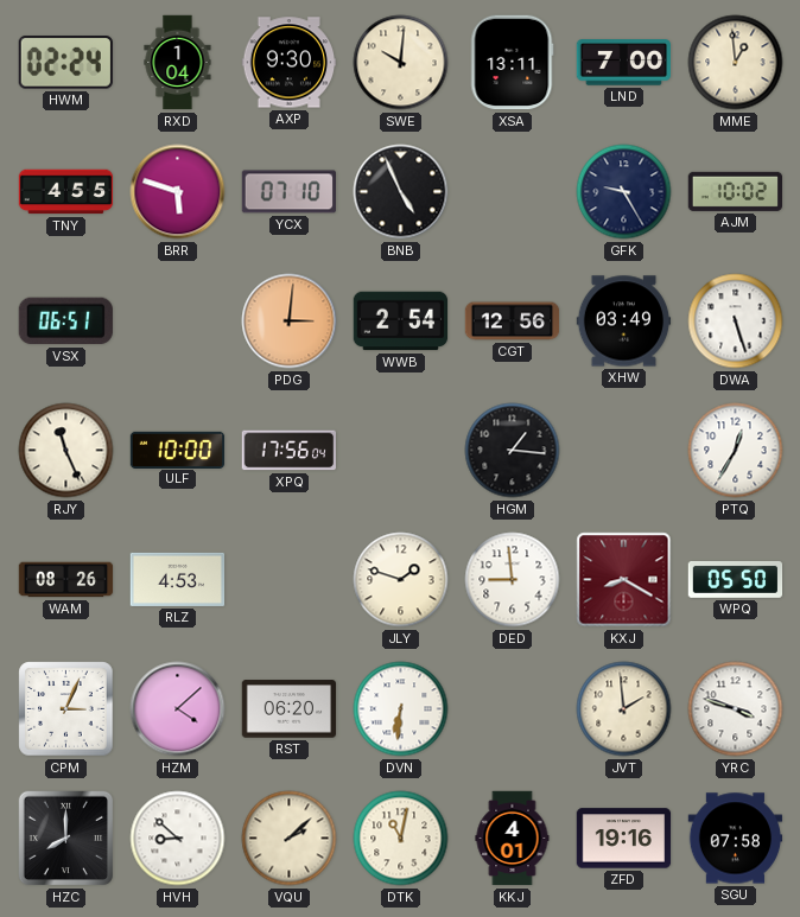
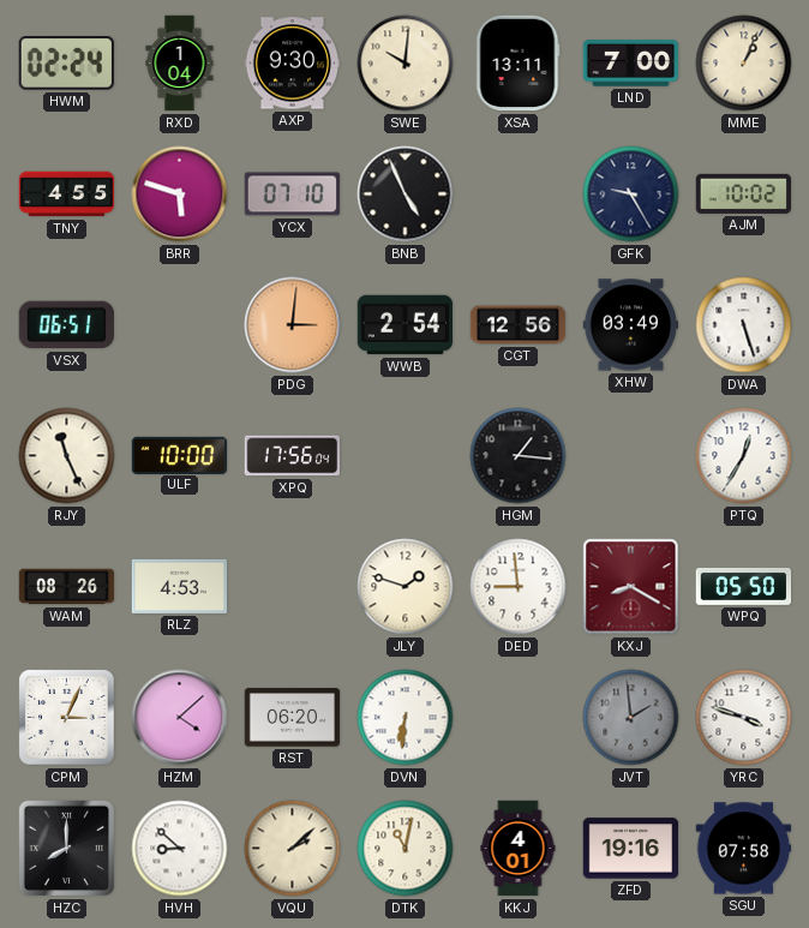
MME: 12:59 -> 1:04
JVT dial: cream -> grey
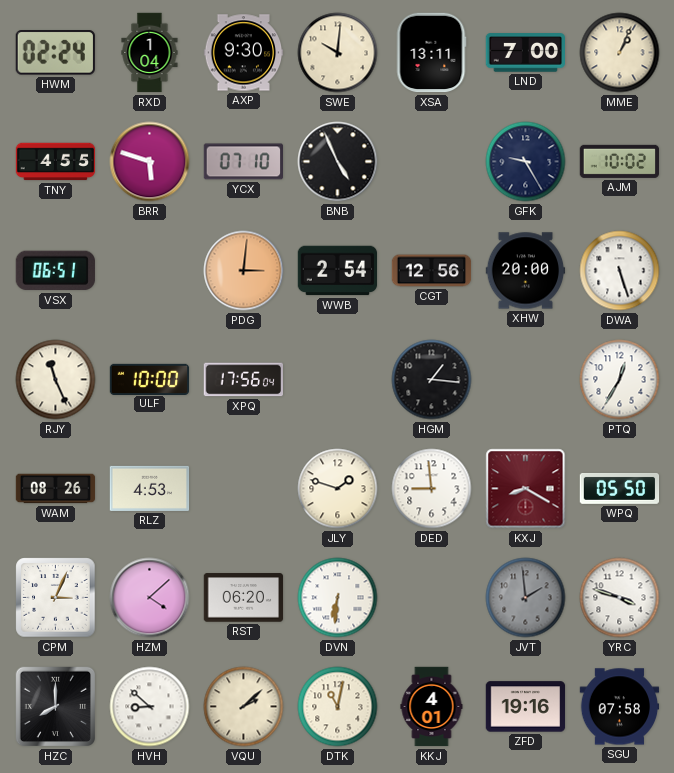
XHW: 03:49 -> 20:00
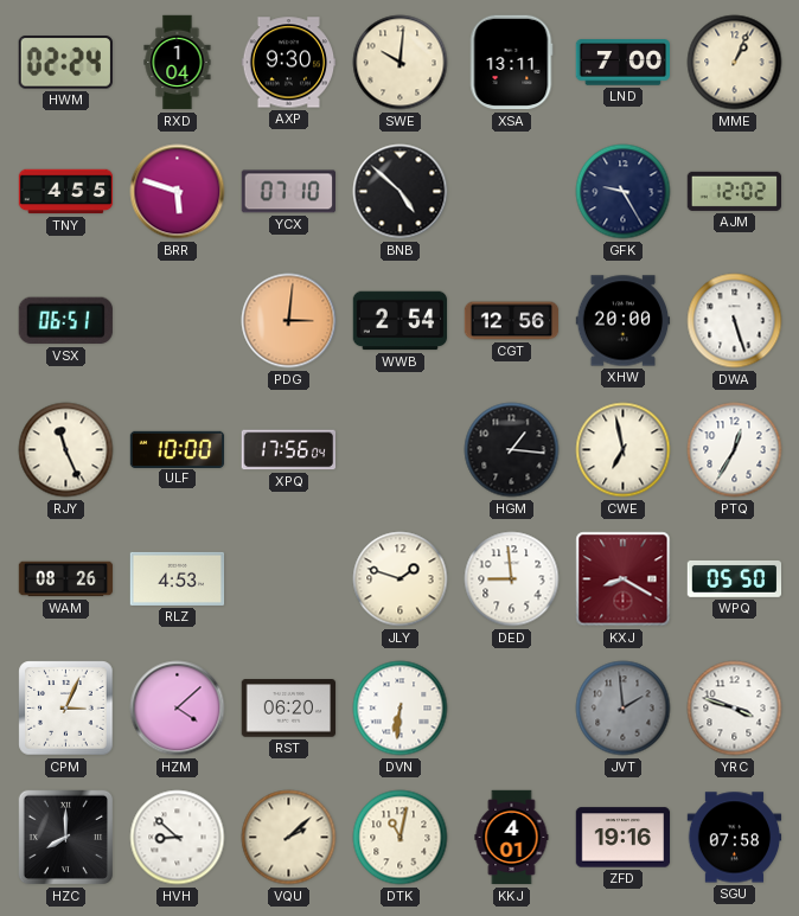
BNB: 4:56 -> 4:52
AJM: 10:02 -> 12:02
CWE: none -> 6:58
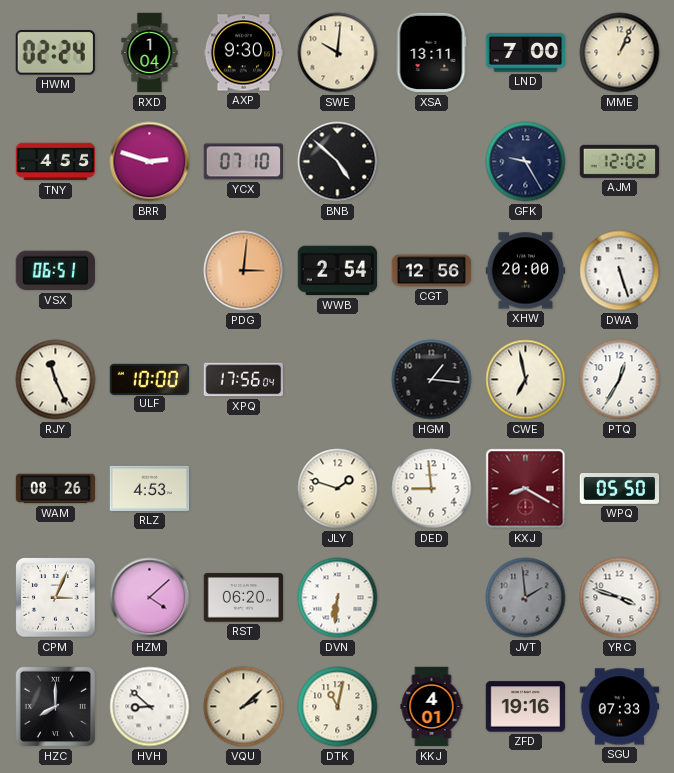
BRR: 5:48 -> 2:48
SGU: 07:58 -> 07:33
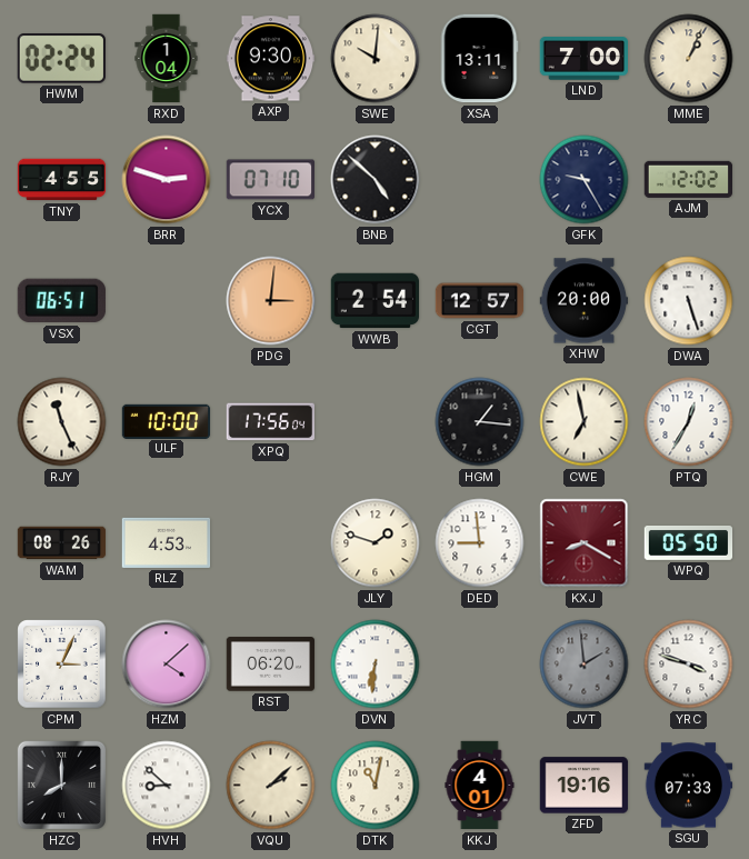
CGT: 12:56 -> 12:57
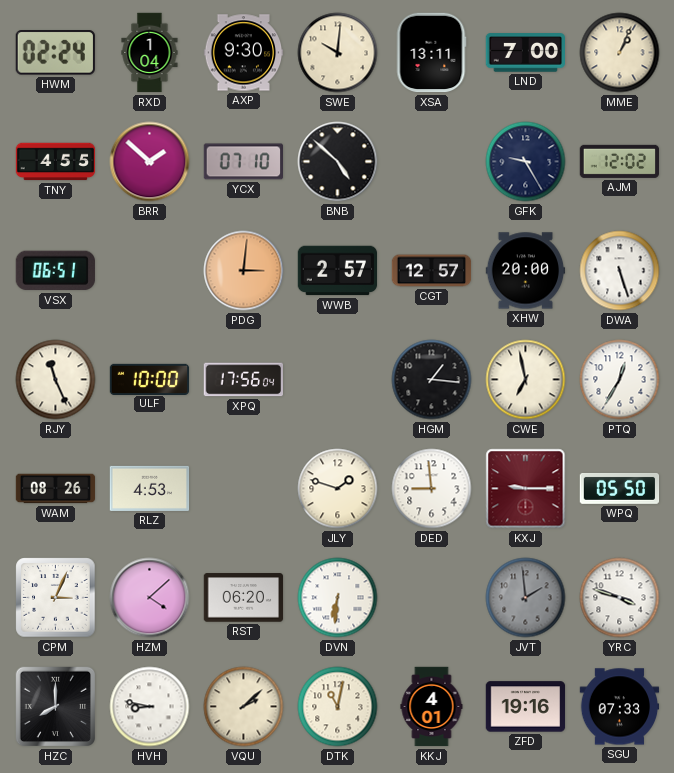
BRR: 2:48 -> 1:52
WWB: 2:54 -> 2:57
KXJ: 8:20 -> 9:15
HVH: 8:52 -> 8:47
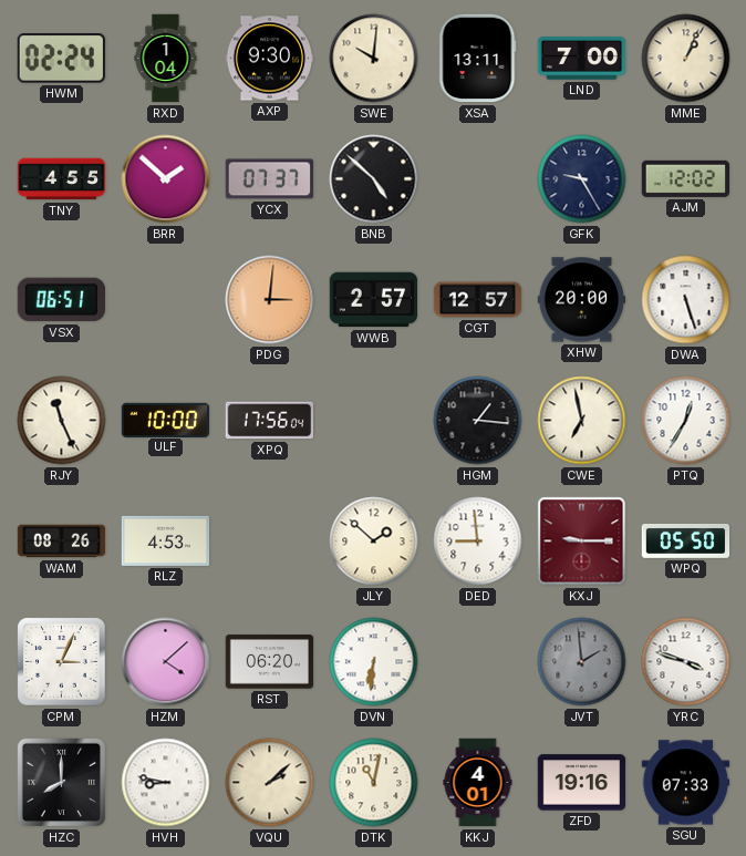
YCX: 07:10 -> 07:37
JLY: 1:48 -> 1:52
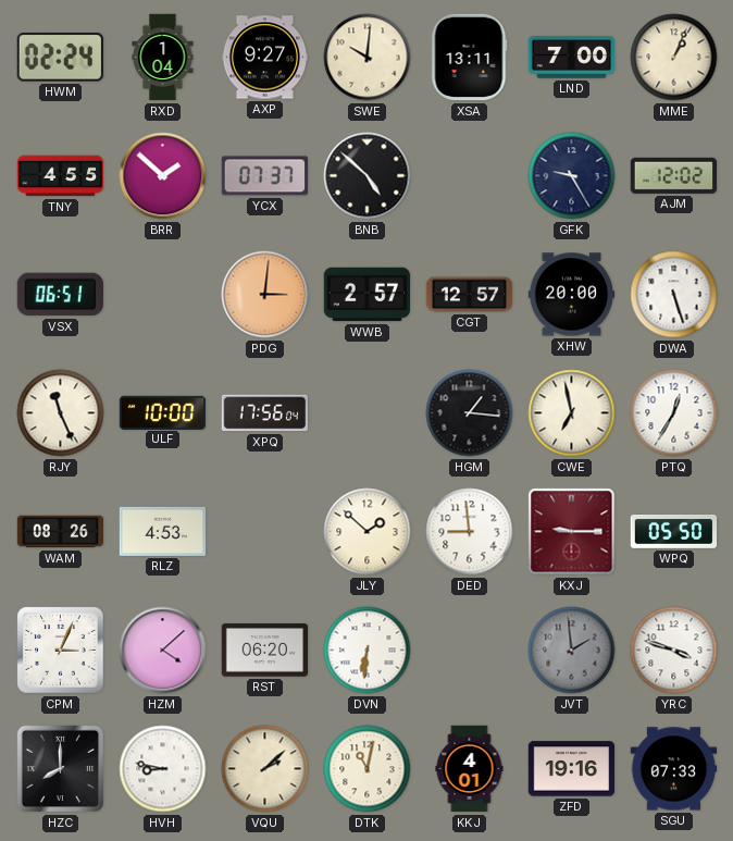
AXP: 9:30 -> 9:27
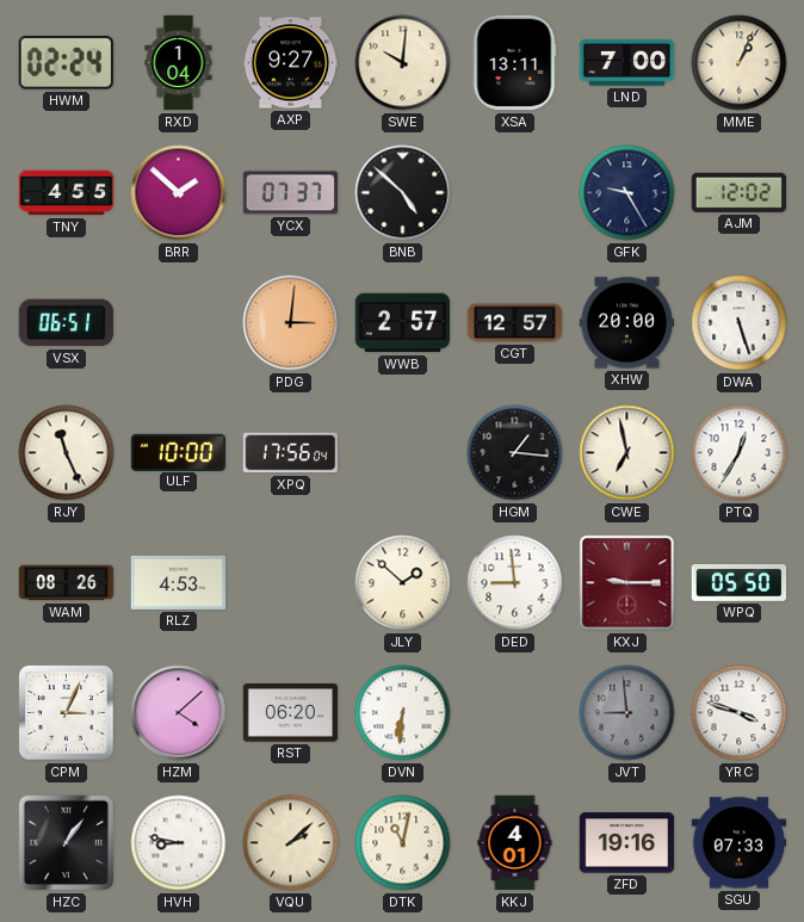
JVT: 1:59 -> 8:59
HZC: 8:00 -> 1:06
